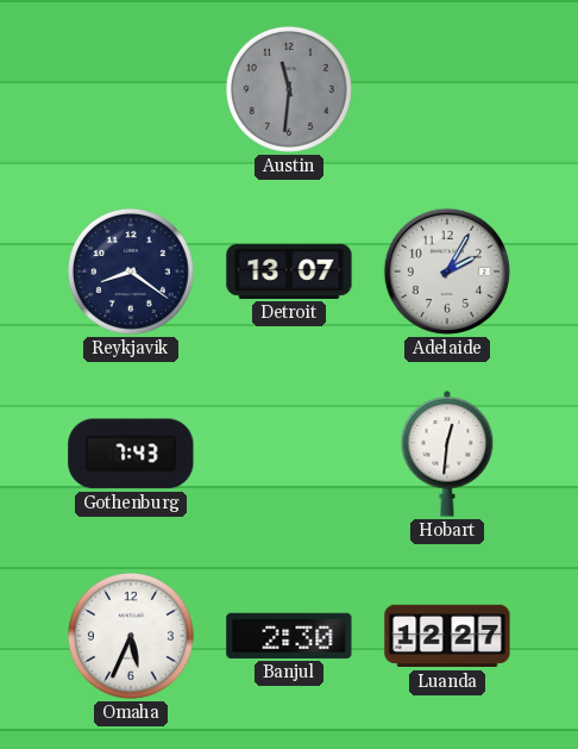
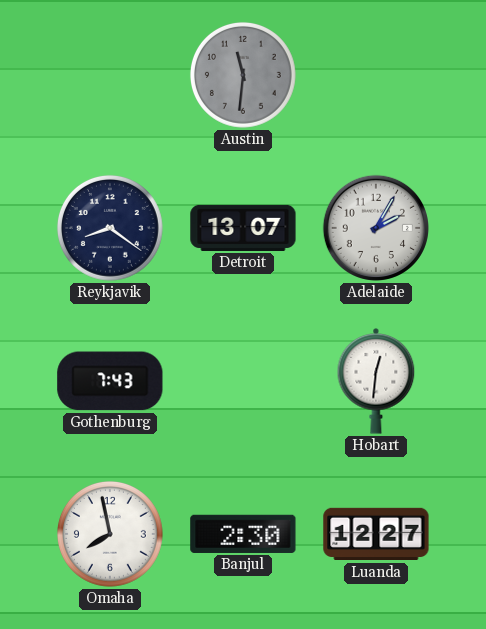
Omaha: 5:34 -> 7:58
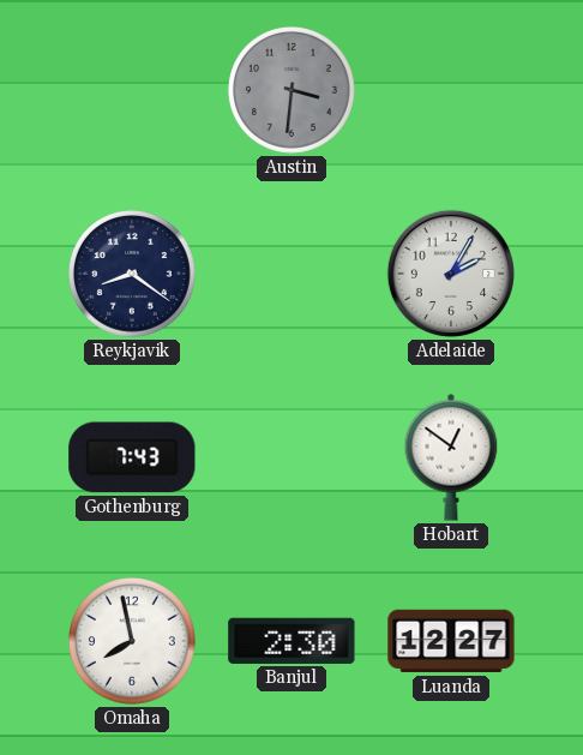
Austin: 11:31 -> 3:31
Detroit: 13:07 -> none
Hobart: 12:31 -> 12:51
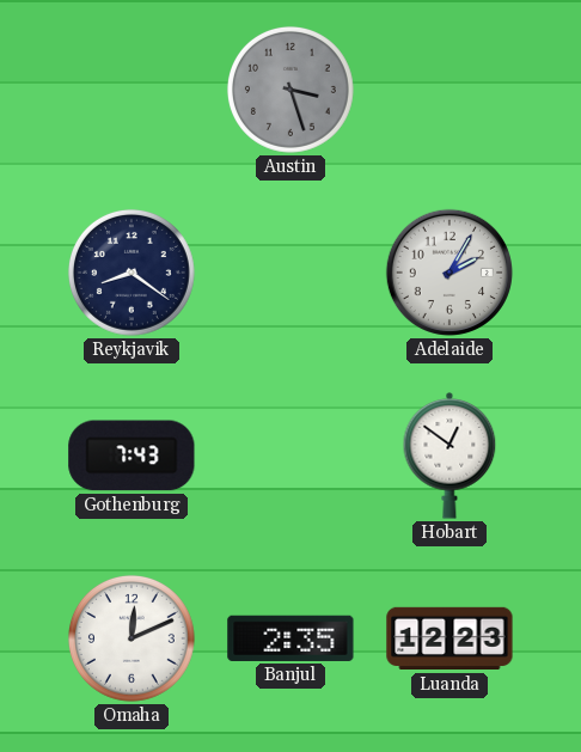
Austin: 3:31 -> 3:27
Omaha: 7:58 -> 12:11
Banjul: 2:30 -> 2:35
Luanda: 12:27 -> 12:23
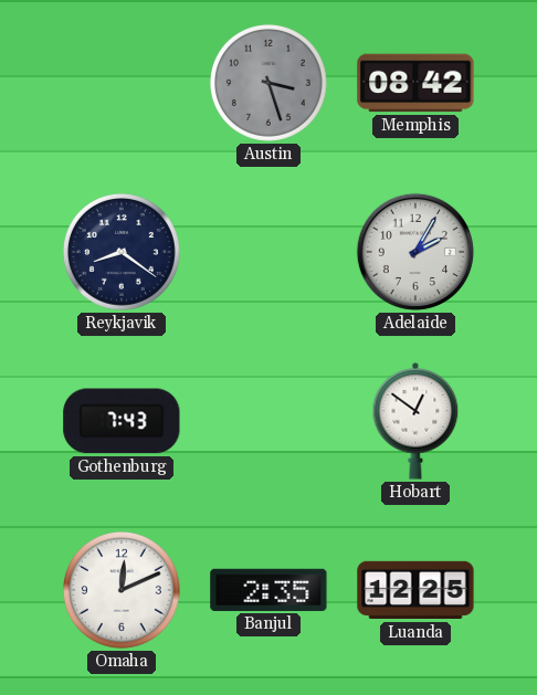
Memphis: none -> 08:42
Luanda: 12:23 -> 12:25
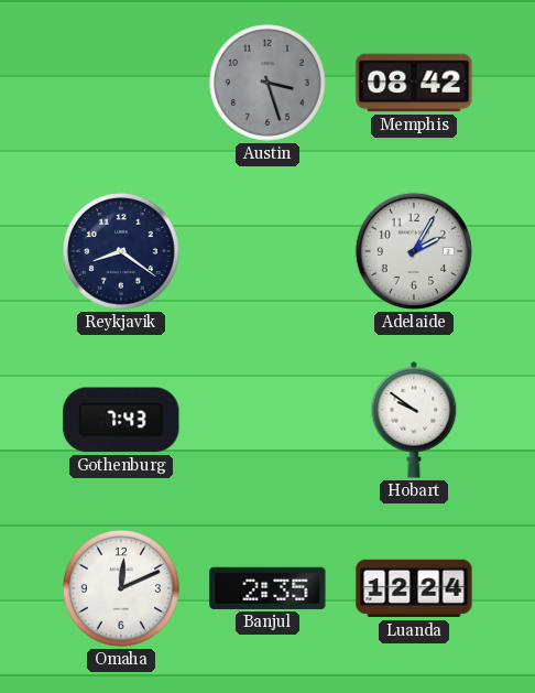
Hobart: 12:51 -> 9:51
Luanda: 12:25 -> 12:24
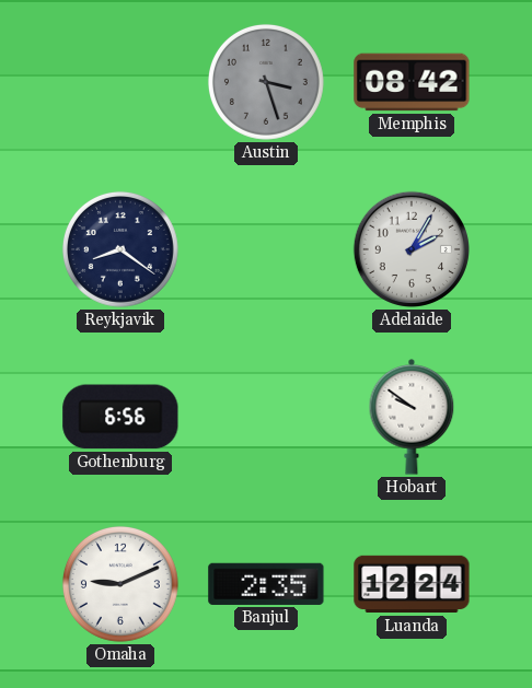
Gothenburg: 7:43 -> 6:56
Omaha: 12:11 -> 9:11
